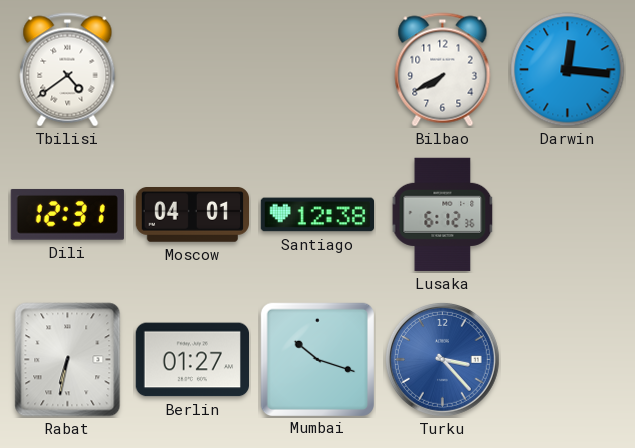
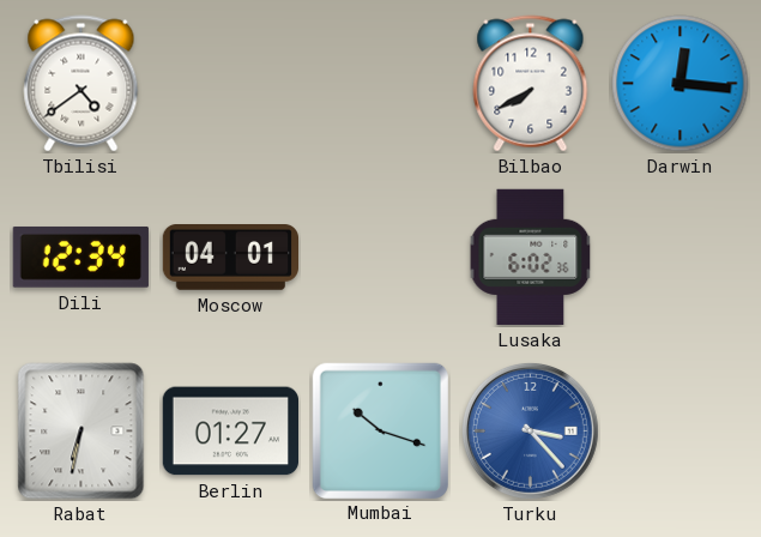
Dili: 12:31 -> 12:34
Santiago: 12:38 -> none
Lusaka: 6:12 -> 6:02
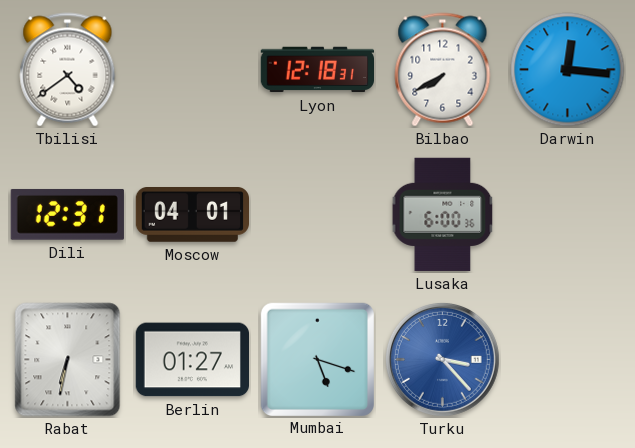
Lyon: none -> 12:18
Dili: 12:34 -> 12:31
Lusaka: 6:02 -> 6:00
Mumbai: 10:18 -> 5:18
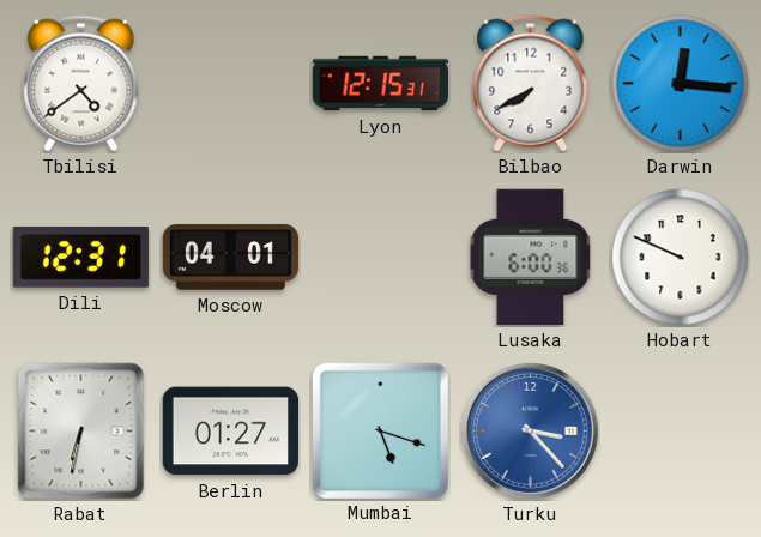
Lyon: 12:18 -> 12:15
Hobart: none -> 9:49
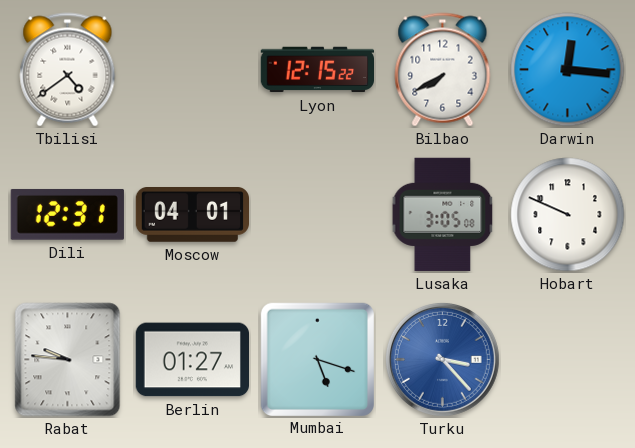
Lyon: 12:15:31 -> 12:15:22
Lusaka: 6:00 -> 3:05
Rabat: 6:32 -> 9:46
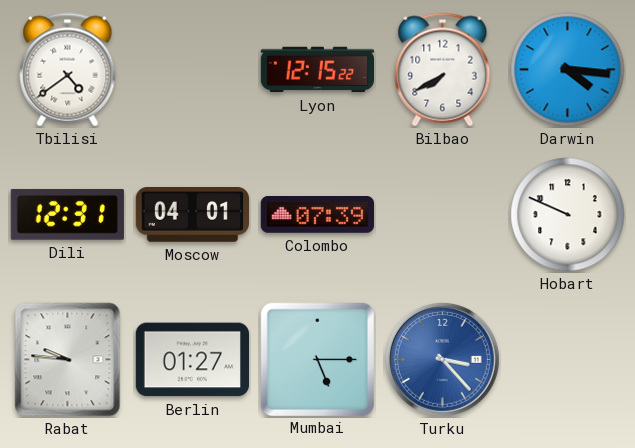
Darwin: 12:16 -> 4:16
Colombo: none -> 07:39
Lusaka: 3:05 -> none
Mumbai: 5:18 -> 5:15
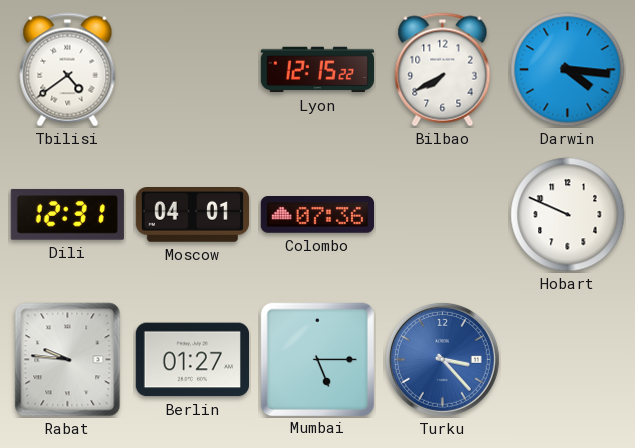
Colombo: 07:39 -> 07:36
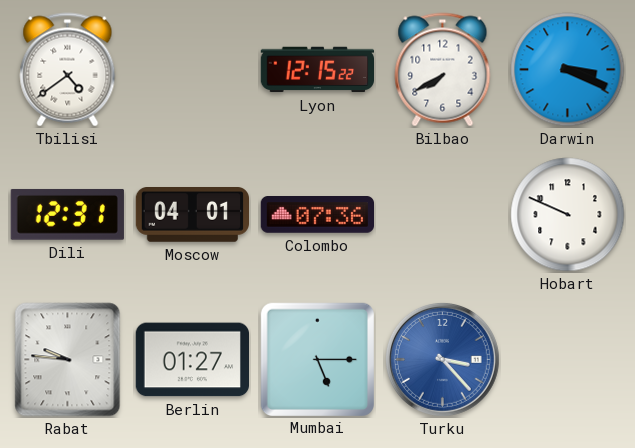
Darwin: 4:16 -> 3:19
